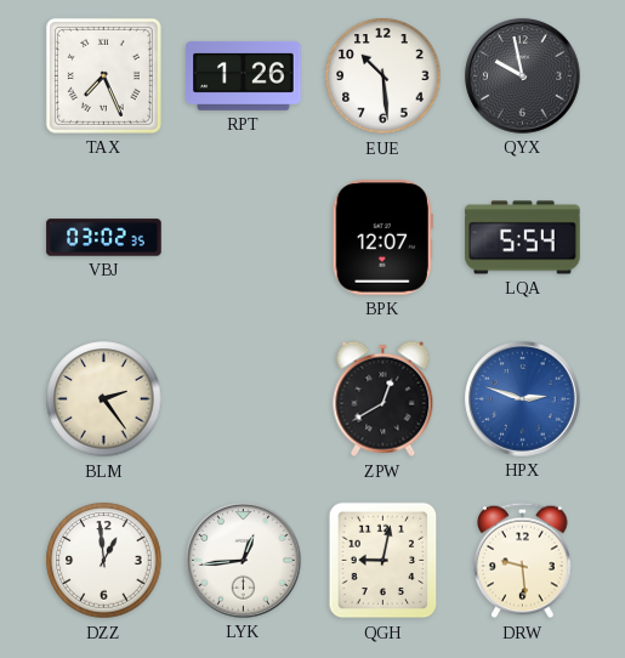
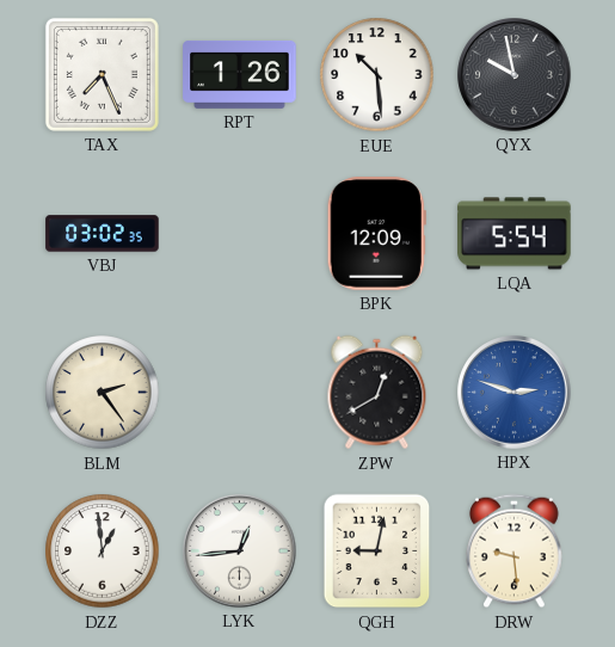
BPK: 12:07 -> 12:09
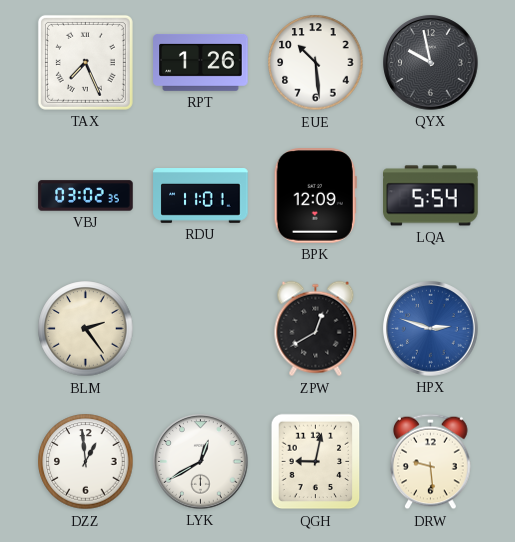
RDU: none -> 11:01
LYK: 12:44 -> 12:40
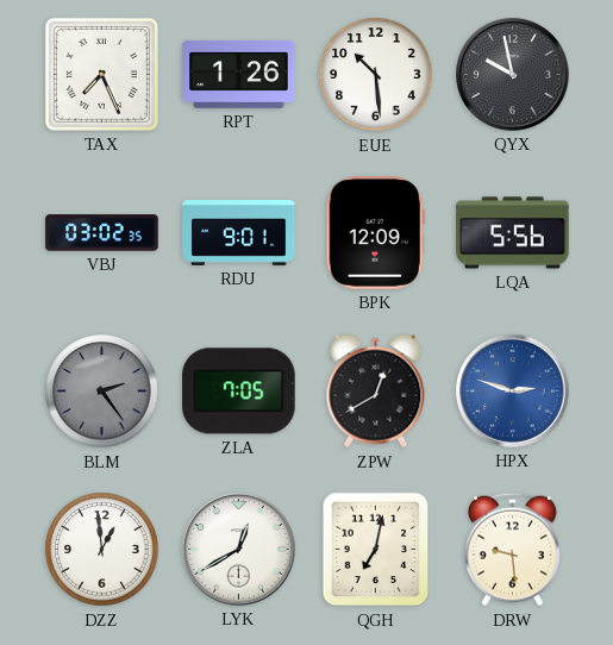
RDU: 11:01 -> 9:01
LQA: 5:54 -> 5:56
BLM dial: cream -> grey
ZLA: none -> 7:05
QGH: 9:02 -> 7:02
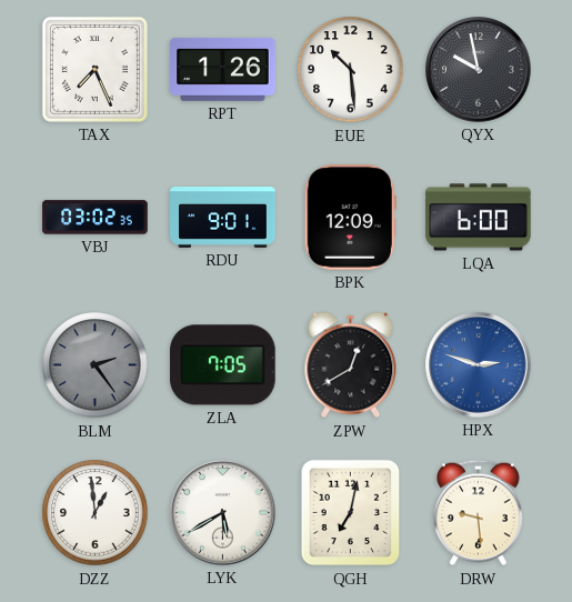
LQA: 5:56 -> 6:00
LYK: 12:40 -> 5:40
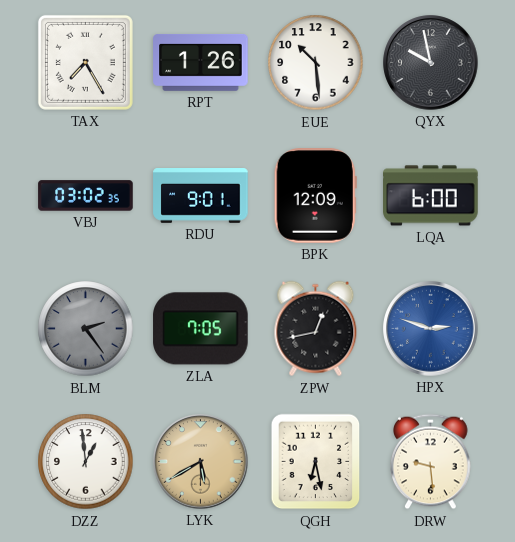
TAX: 7:26 -> 7:25
ZPW: 12:40 -> 12:43
LYK dial: white -> champagne
QGH: 7:02 -> 6:28
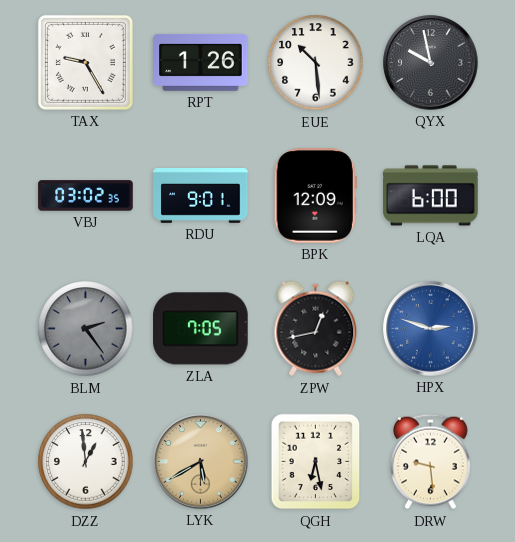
TAX: 7:25 -> 9:25
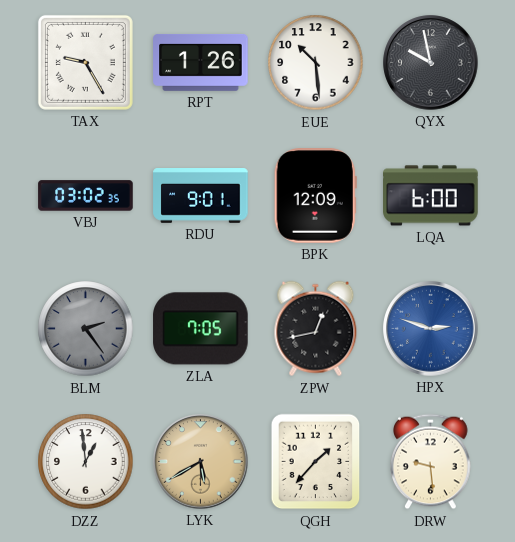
QGH: 6:28 -> 1:37
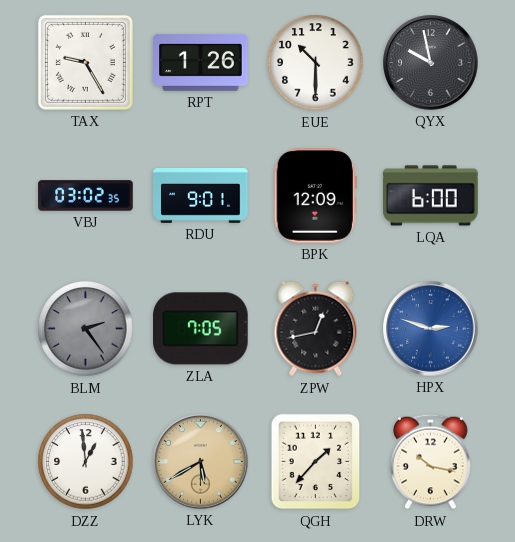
EUE: 10:29 -> 10:30
DRW: 9:29 -> 10:17
